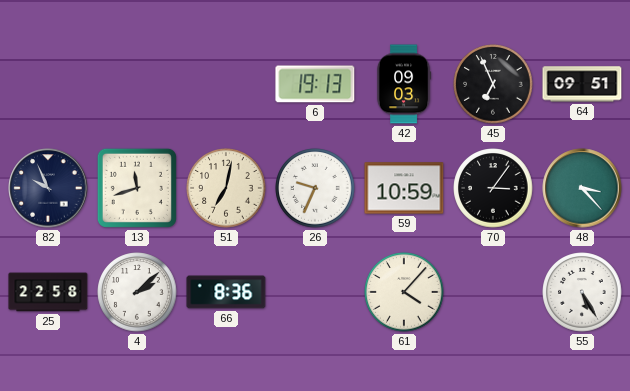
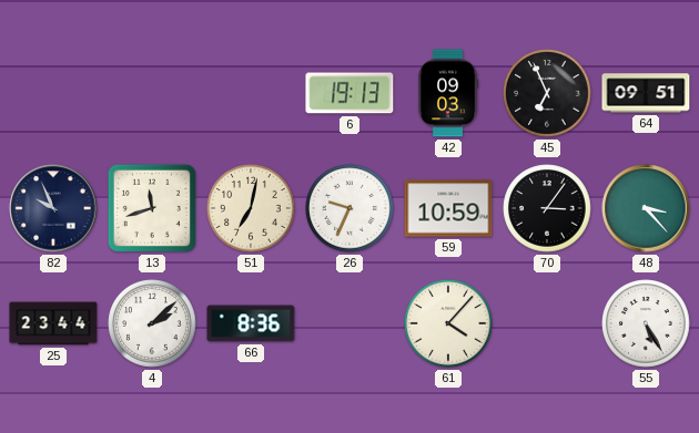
25: 22:58 -> 23:44
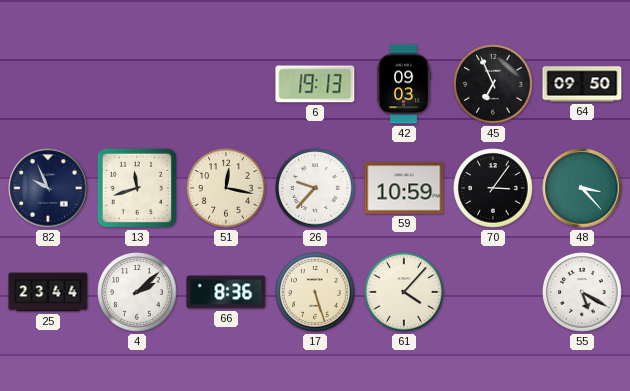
64: 09:51 -> 09:50
51: 7:02 -> 12:17
26: 9:34 -> 9:37
17: none -> 5:27
55: 5:25 -> 5:20
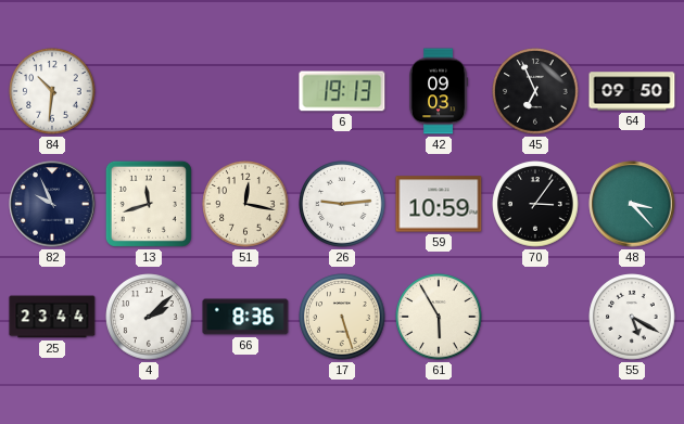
84: none -> 10:31
26: 9:37 -> 9:14
61: 4:07 -> 5:55
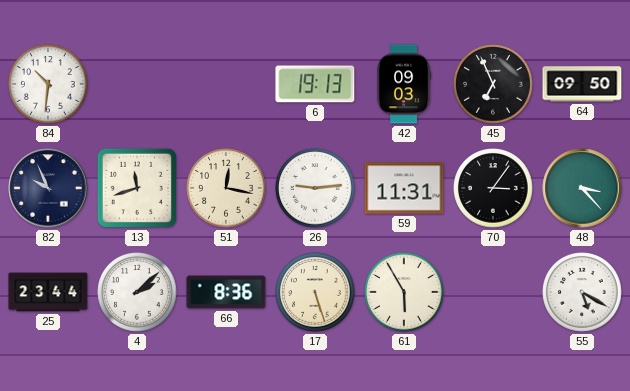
59: 10:59 -> 11:31
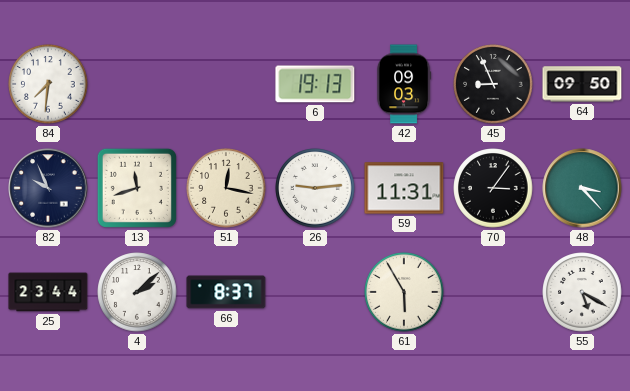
84: 10:31 -> 7:31
45: 6:56 -> 8:56
66: 8:36 -> 8:37
17: 5:27 -> none
